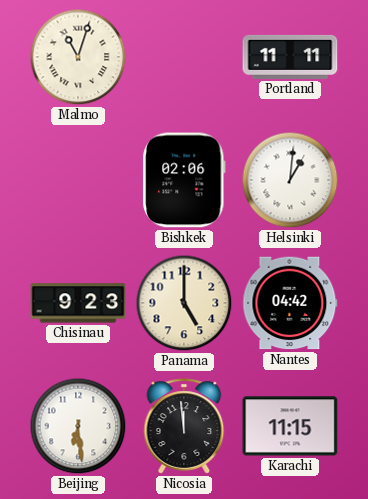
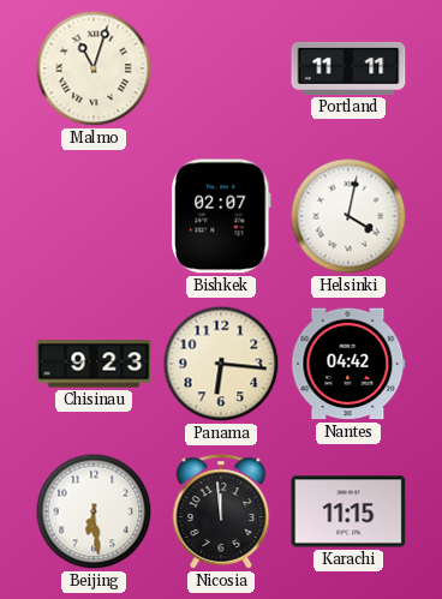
Bishkek: 02:06 -> 02:07
Helsinki: 1:01 -> 4:02
Panama: 5:00 -> 6:16
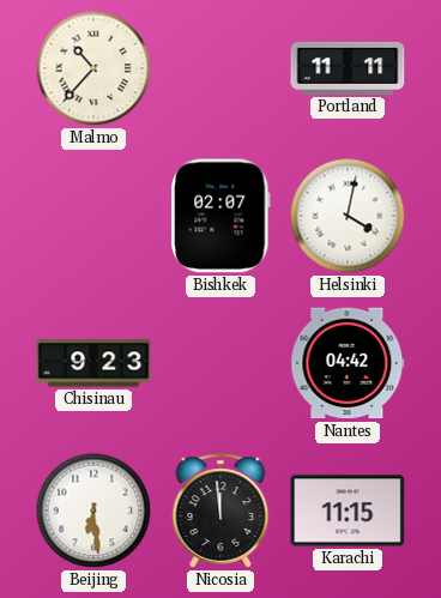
Malmo: 11:03 -> 10:37
Panama: 6:16 -> none
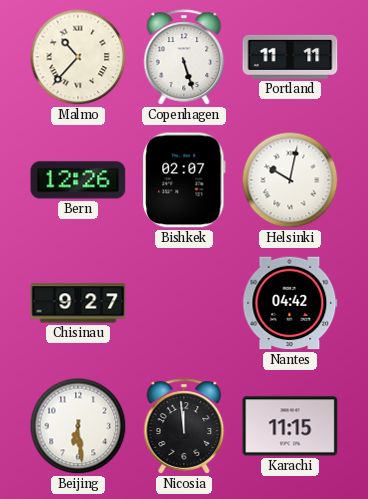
Copenhagen: none -> 5:27
Bern: none -> 12:26
Helsinki: 4:02 -> 10:02
Chisinau: 9:23 -> 9:27
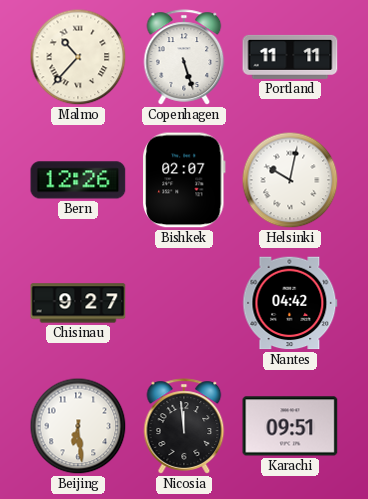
Karachi: 11:15 -> 09:51
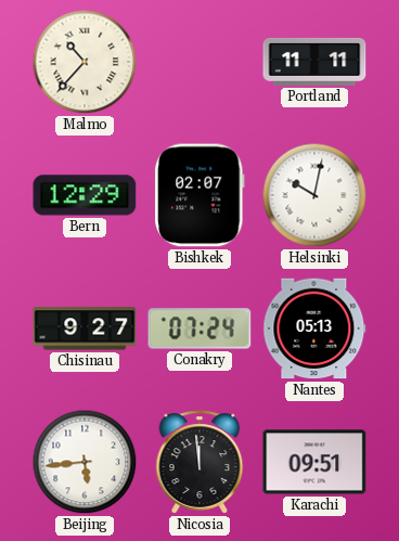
Copenhagen: 5:27 -> none
Bern: 12:26 -> 12:29
Conakry: none -> 07:24
Nantes: 04:42 -> 05:13
Beijing: 6:29 -> 5:44
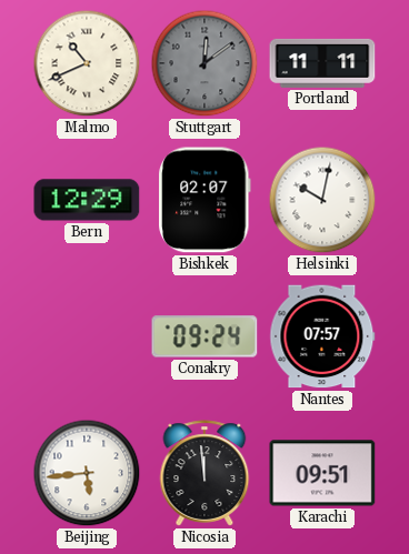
Malmo: 10:37 -> 10:41
Stuttgart: none -> 12:09
Chisinau: 9:27 -> none
Conakry: 07:24 -> 09:24
Nantes: 05:13 -> 07:57
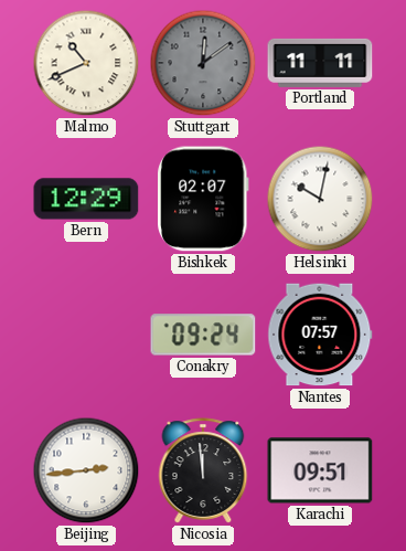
Beijing: 5:44 -> 2:44
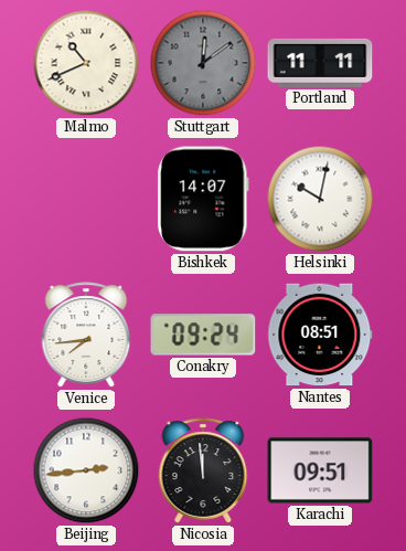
Bern: 12:29 -> none
Bishkek: 02:07 -> 14:07
Venice: none -> 7:44
Nantes: 07:57 -> 08:51
